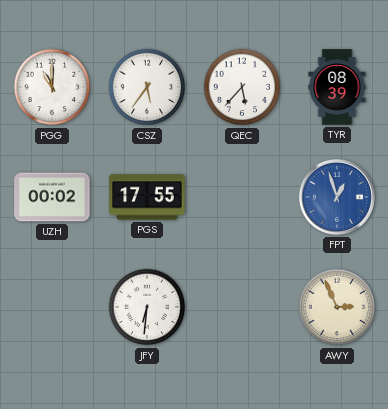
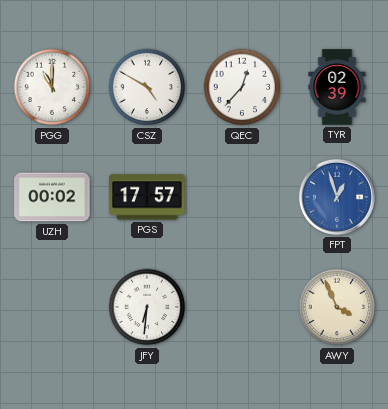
CSZ: 5:36 -> 4:50
QEC: 5:37 -> 12:37
TYR: 08:39 -> 02:39
PGS: 17:55 -> 17:57
AWY: 2:56 -> 3:56
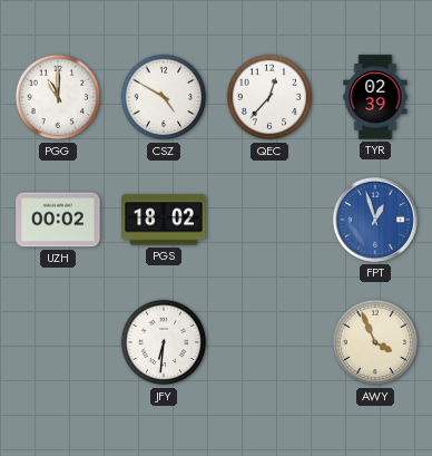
PGS: 17:57 -> 18:02
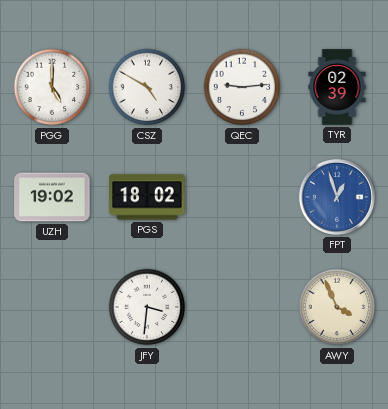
PGG: 11:00 -> 5:00
QEC: 12:37 -> 9:14
UZH: 00:02 -> 19:02
JFY: 6:31 -> 3:31
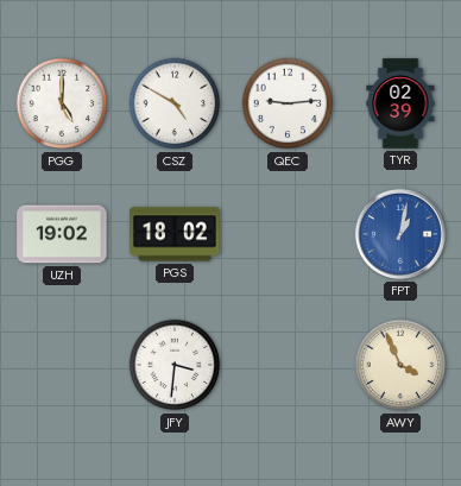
FPT: 12:57 -> 1:02
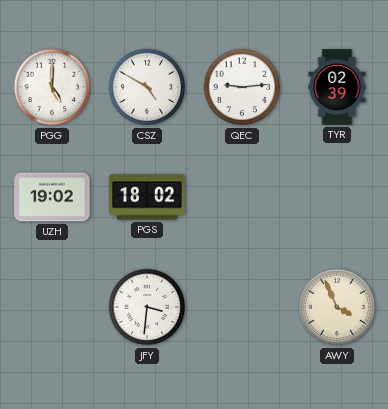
FPT: 1:02 -> none
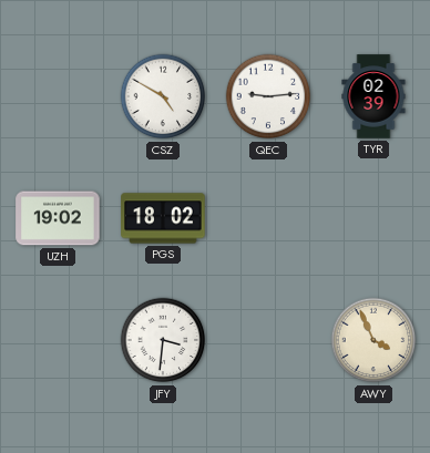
PGG: 5:00 -> none
